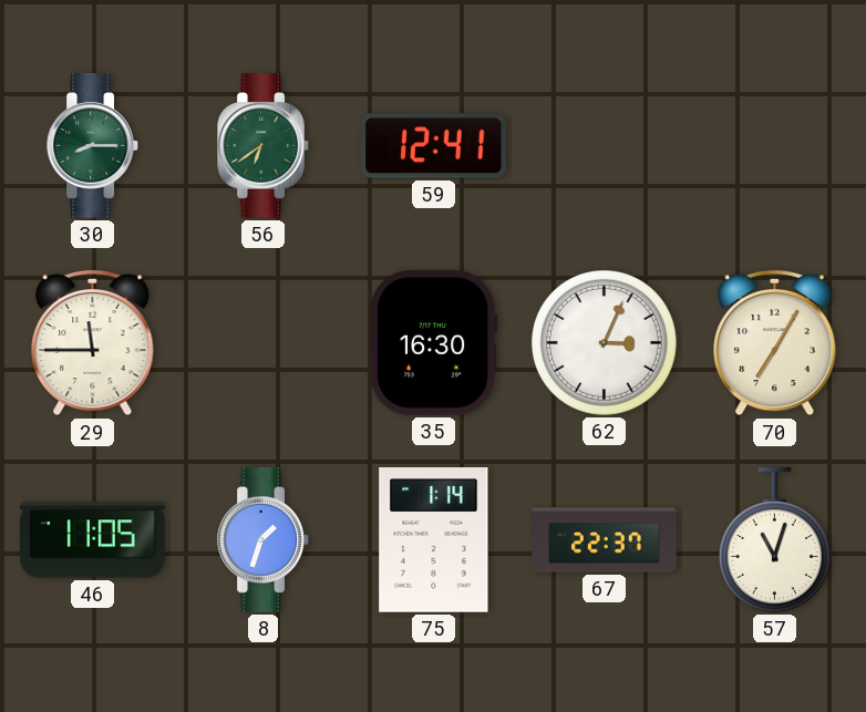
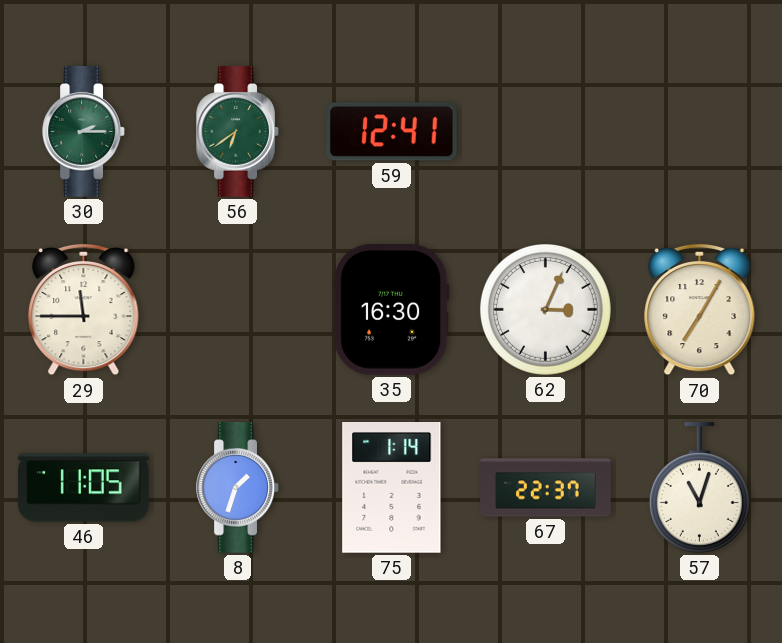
30: 8:15 -> 2:15
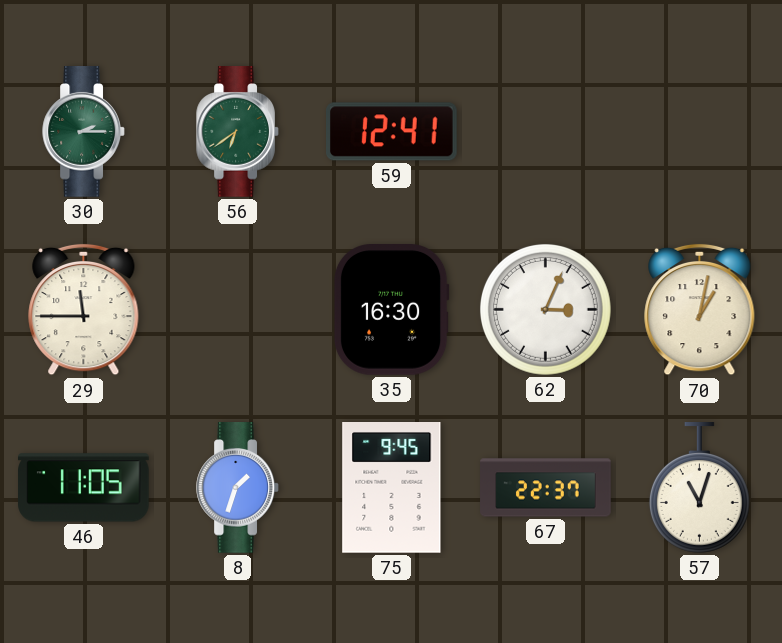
70: 7:05 -> 1:02
75: 1:14 -> 9:45
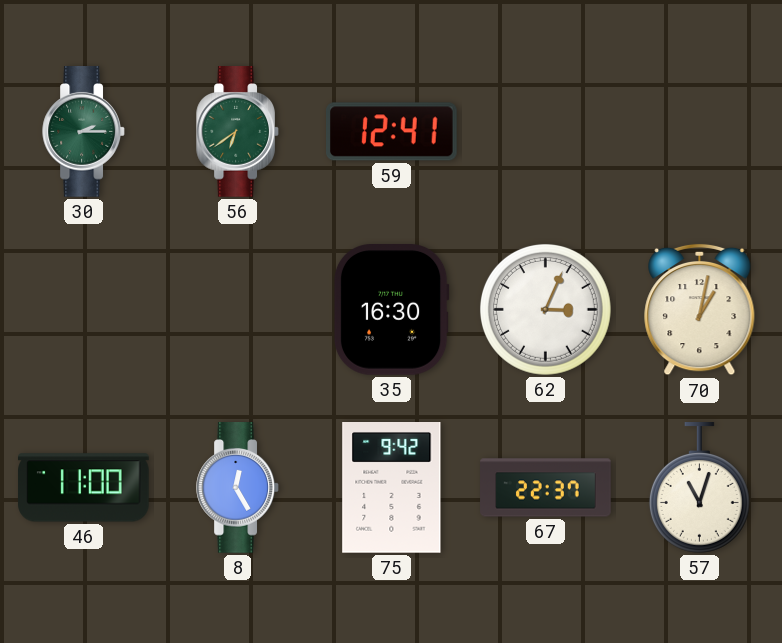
29: 11:45 -> none
46: 11:05 -> 11:00
8: 1:33 -> 12:25
75: 9:45 -> 9:42
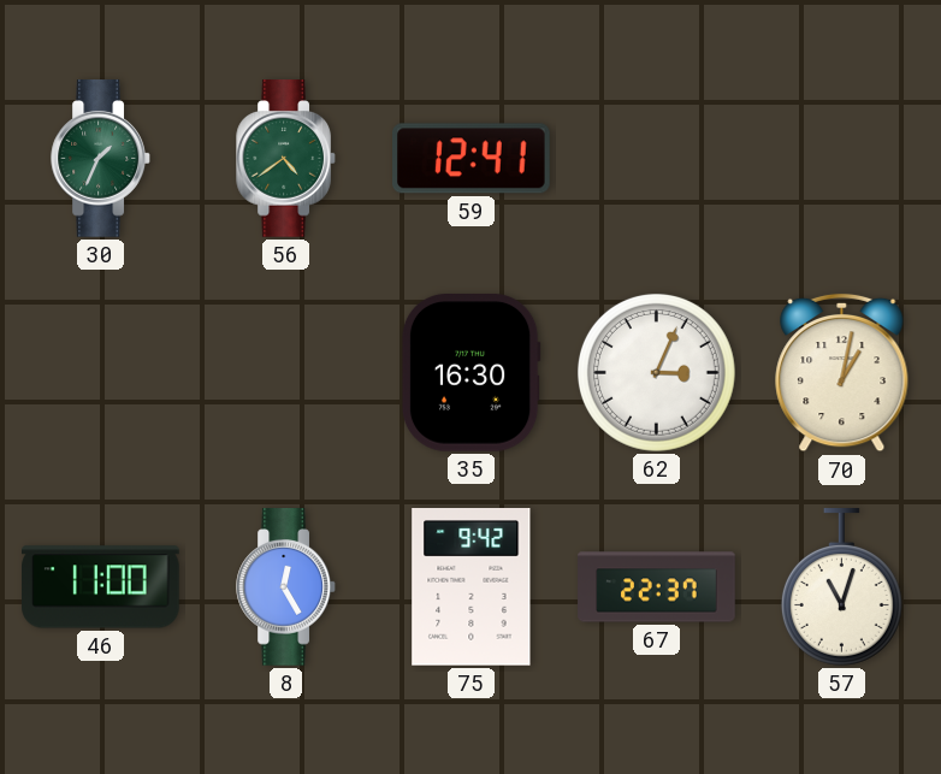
30: 2:15 -> 1:34
56: 6:39 -> 4:39
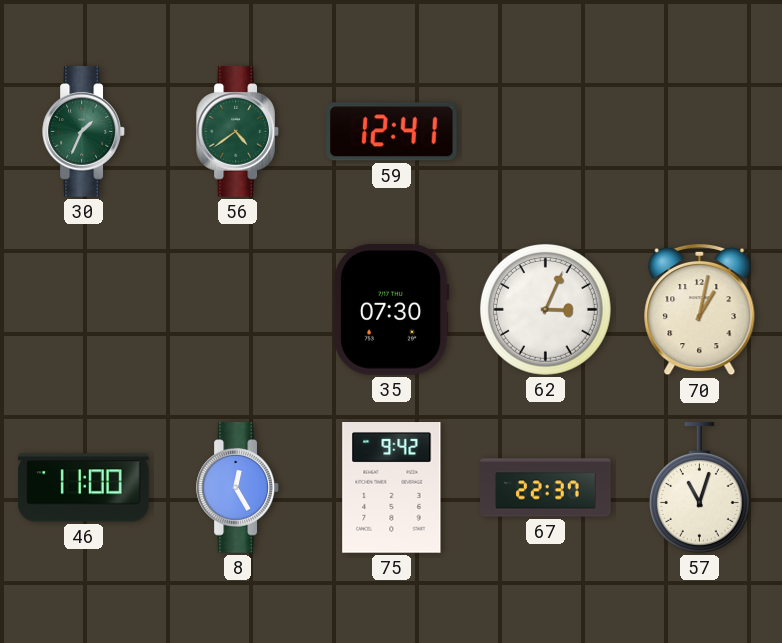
35: 16:30 -> 07:30
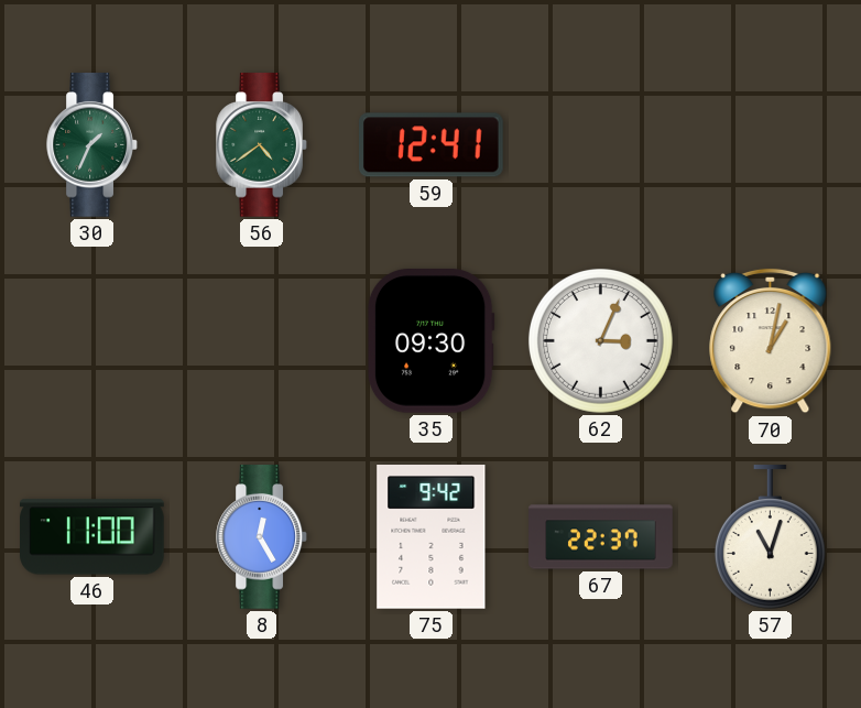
35: 07:30 -> 09:30
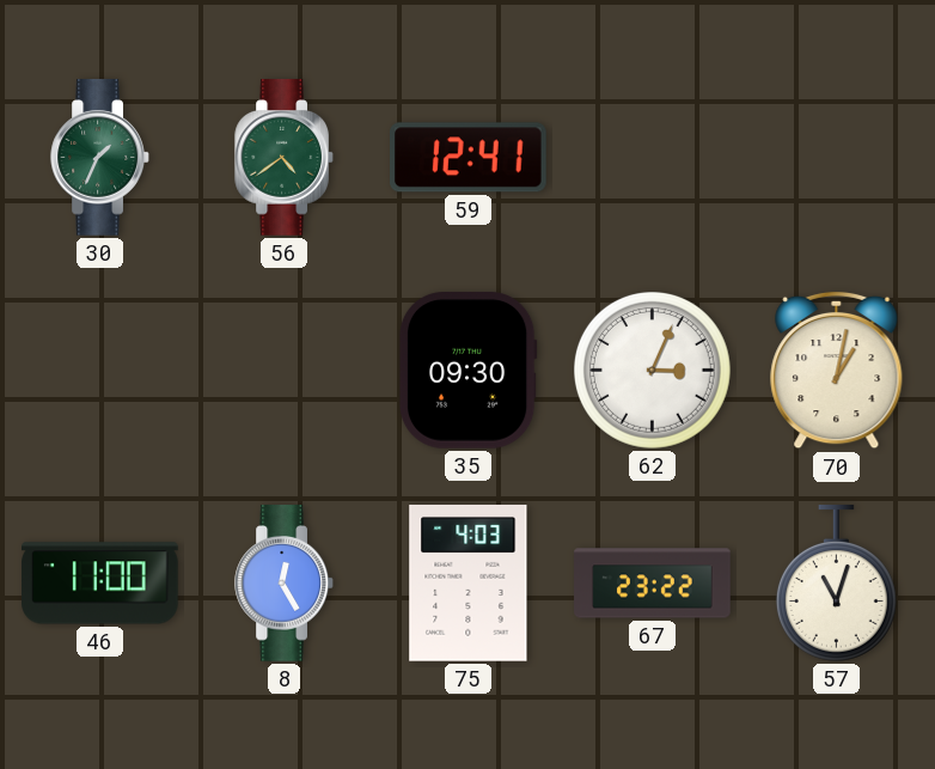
75: 9:42 -> 4:03
67: 22:37 -> 23:22
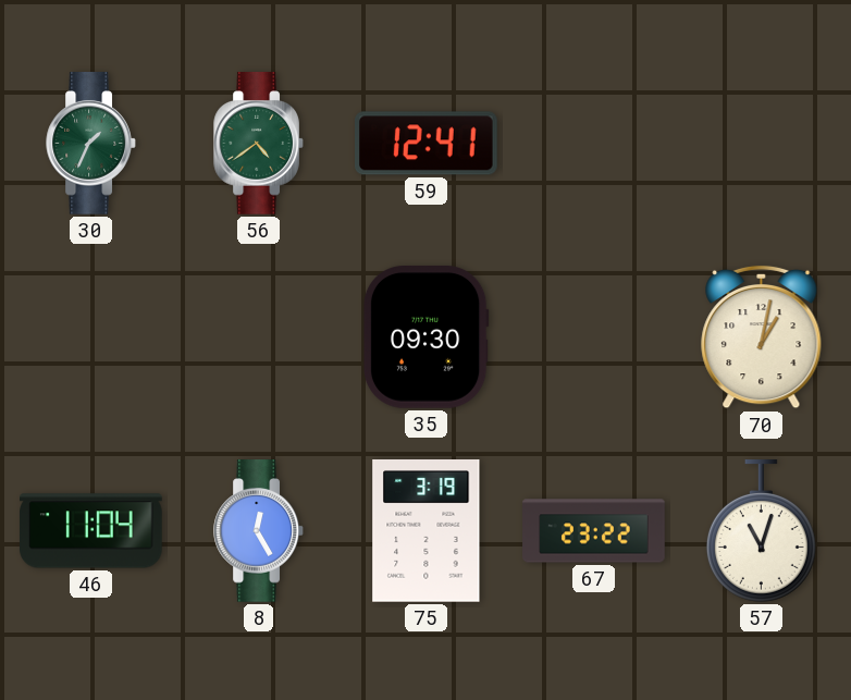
62: 3:04 -> none
46: 11:00 -> 11:04
75: 4:03 -> 3:19
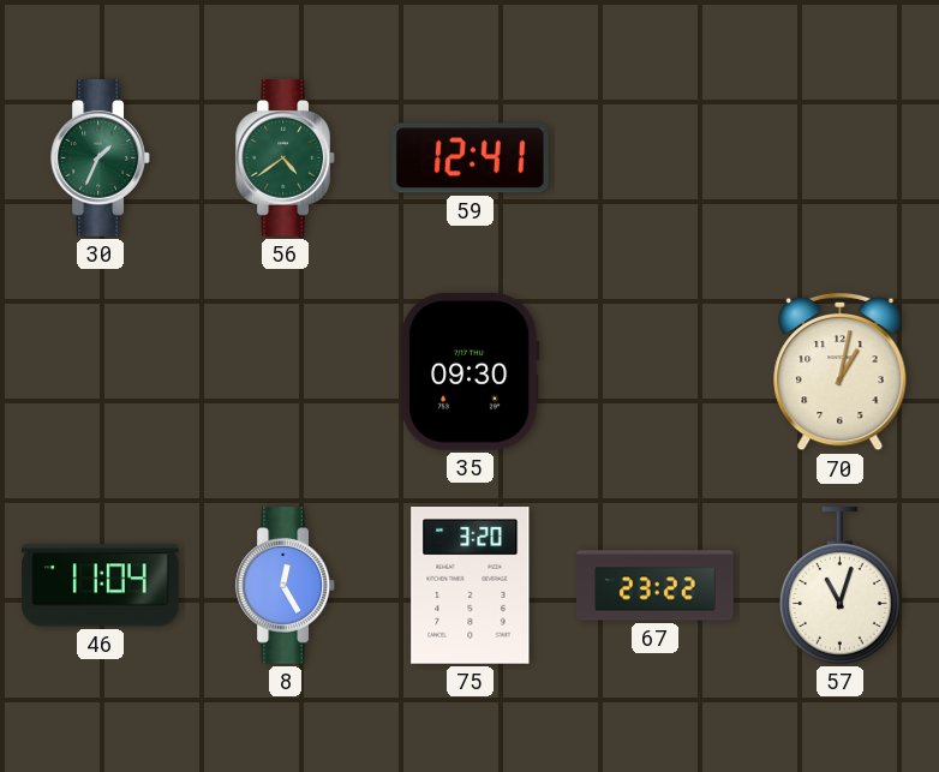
75: 3:19 -> 3:20
